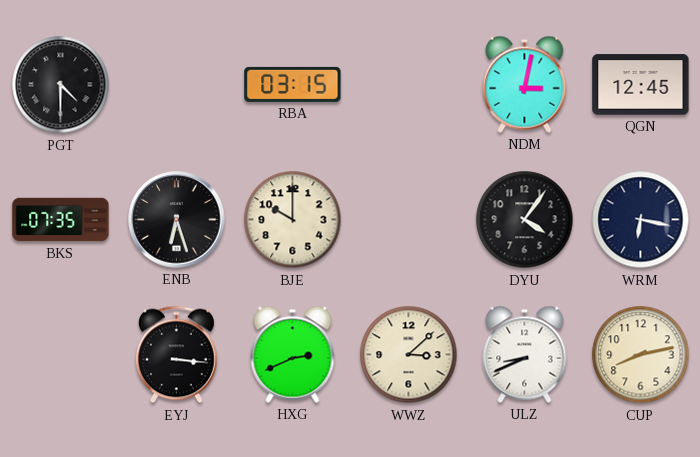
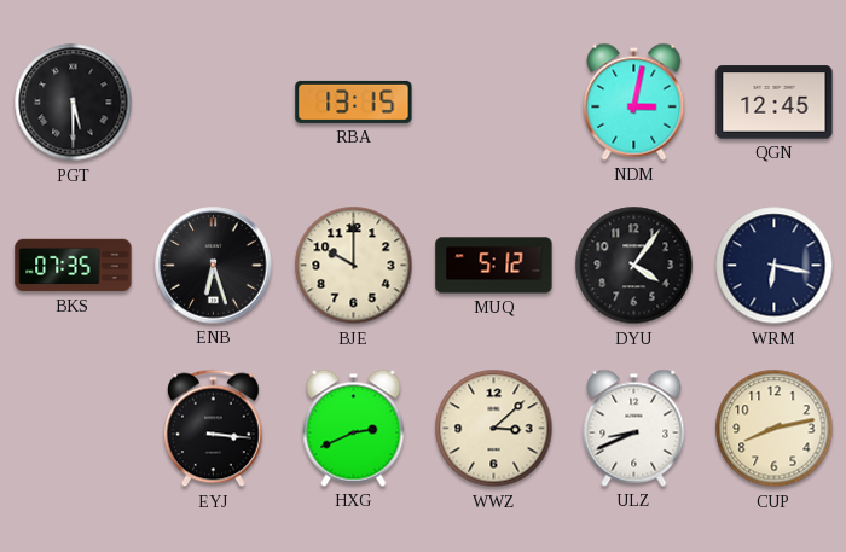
PGT: 4:30 -> 5:30
RBA: 03:15 -> 13:15
MUQ: none -> 5:12
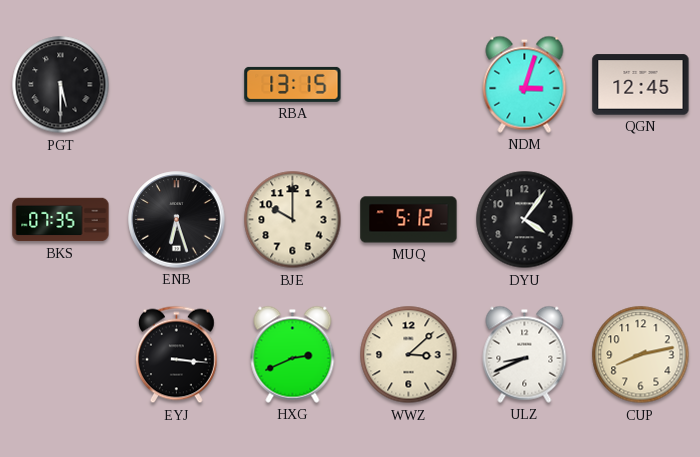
NDM: 3:02 -> 3:03
WRM: 6:17 -> none
